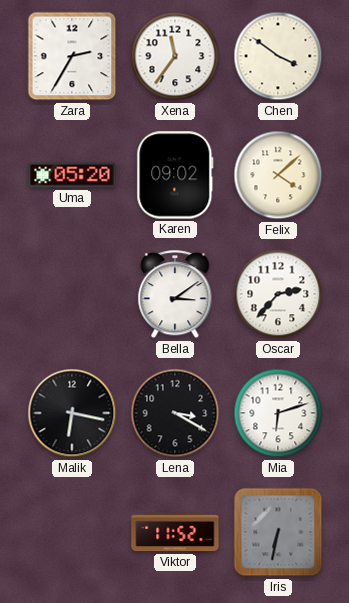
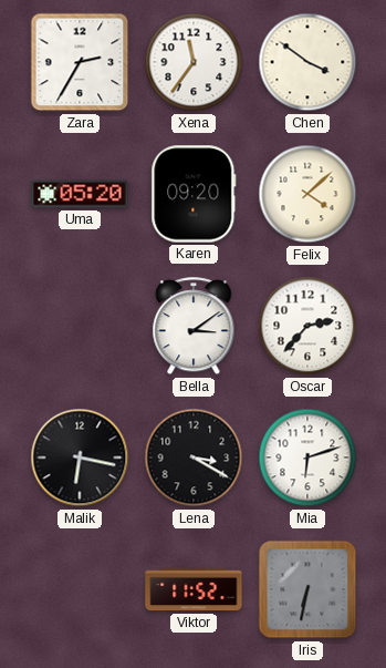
Karen: 09:02 -> 09:20
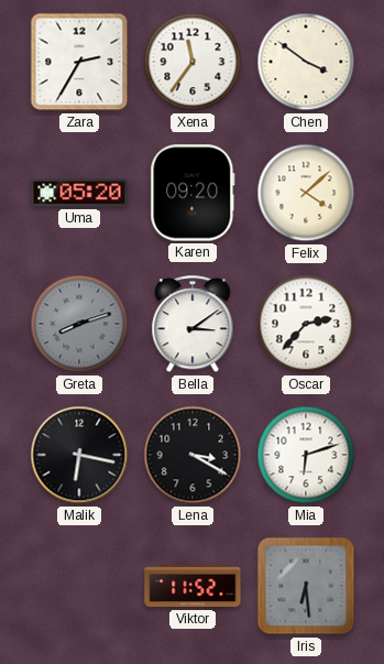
Greta: none -> 8:12
Iris: 6:32 -> 6:29
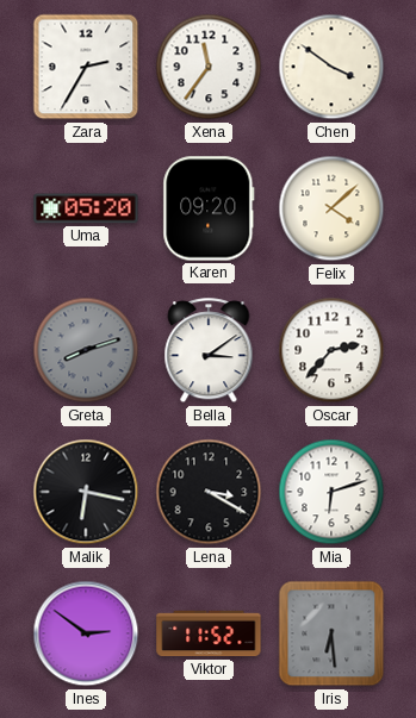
Ines: none -> 2:51
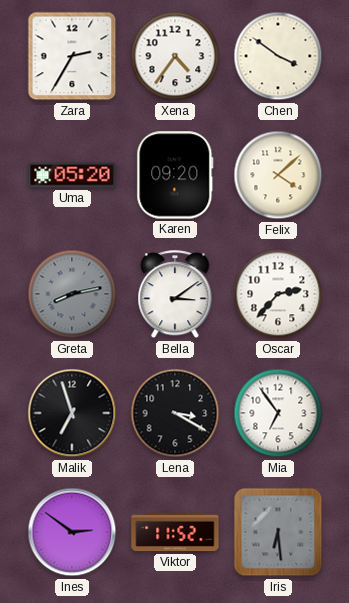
Xena: 11:36 -> 4:36
Greta: 8:12 -> 8:13
Malik: 6:17 -> 6:57
Mia: 6:12 -> 6:54
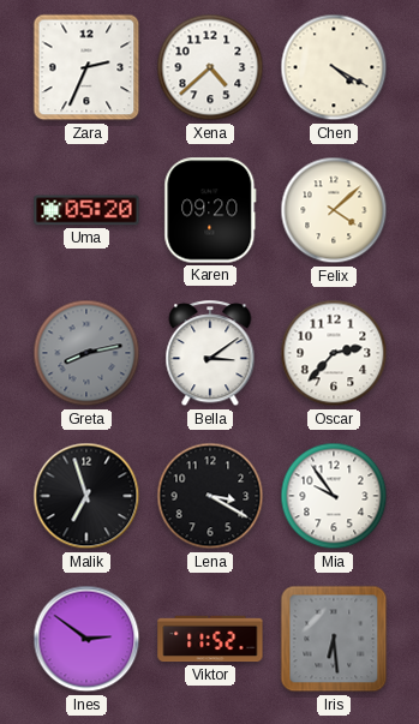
Zara: 2:35 -> 2:34
Xena: 4:36 -> 4:38
Chen: 3:51 -> 4:20
Mia: 6:54 -> 9:54
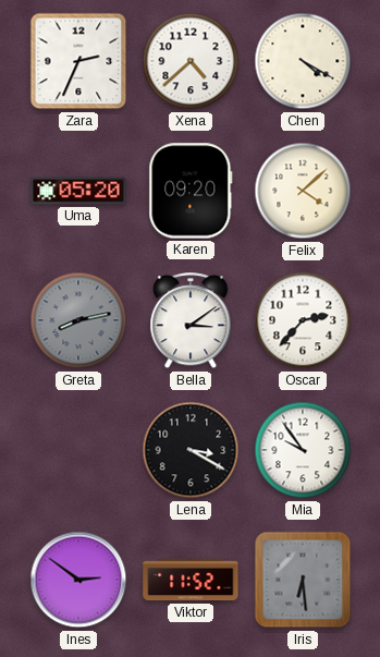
Malik: 6:57 -> none
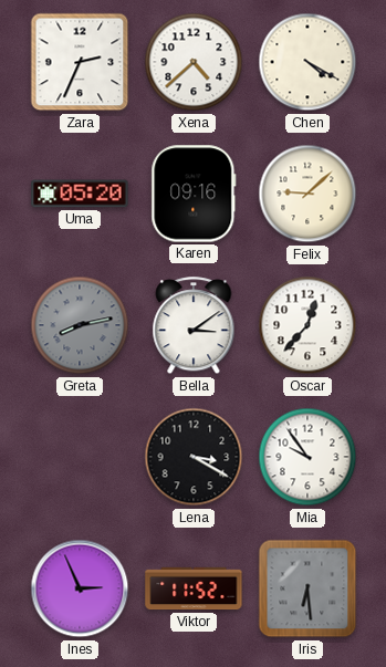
Karen: 09:20 -> 09:16
Felix: 4:08 -> 9:08
Oscar: 2:37 -> 12:37
Ines: 2:51 -> 2:56
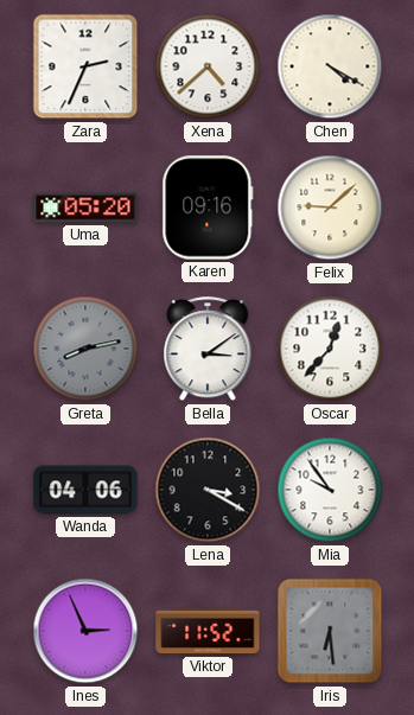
Wanda: none -> 04:06
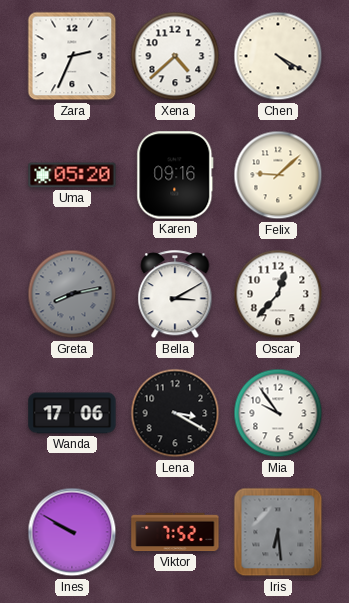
Bella: 3:09 -> 3:10
Wanda: 04:06 -> 17:06
Ines: 2:56 -> 9:50
Viktor: 11:52 -> 7:52
